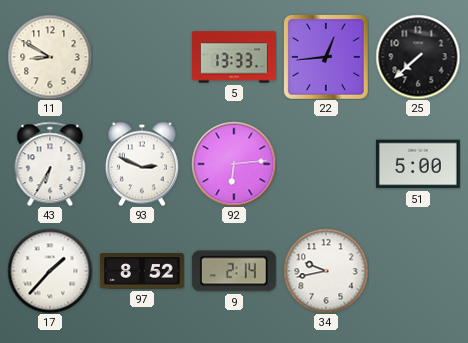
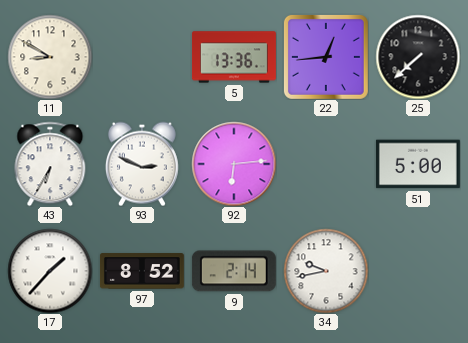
5: 13:33 -> 13:36
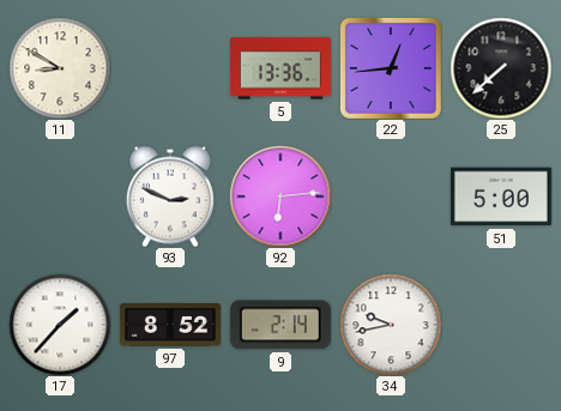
43: 6:35 -> none
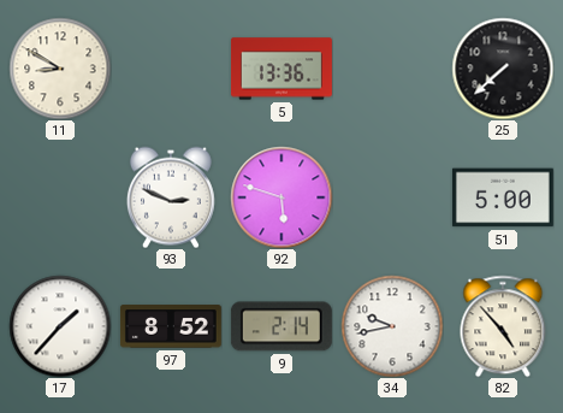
22: 12:44 -> none
92: 6:14 -> 5:48
82: none -> 4:53
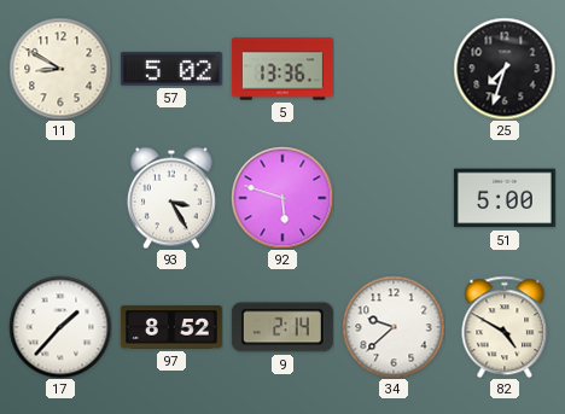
57: none -> 5:02
25: 7:38 -> 7:33
93: 2:49 -> 3:25
34: 9:43 -> 9:38
82: 4:53 -> 4:50
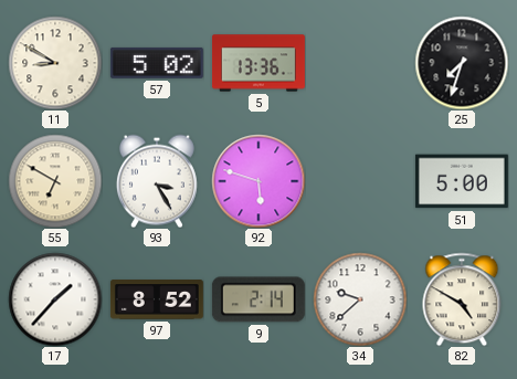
55: none -> 6:50
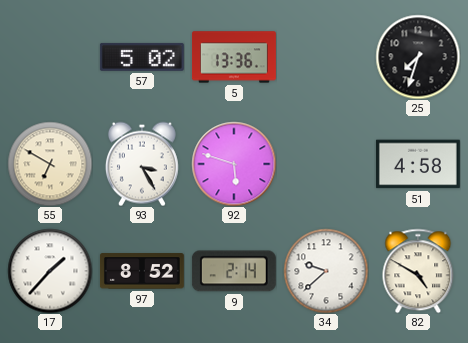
11: 8:50 -> none
51: 5:00 -> 4:58
